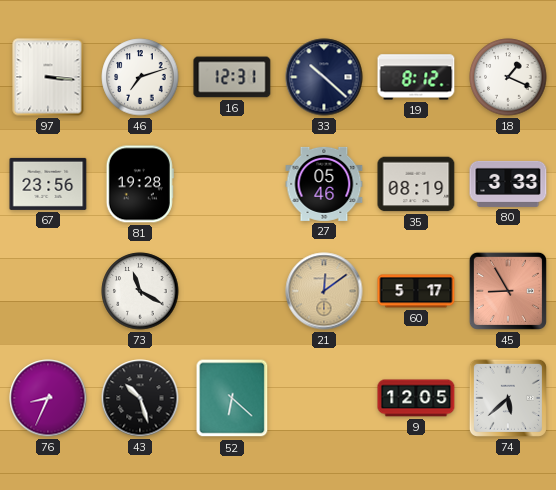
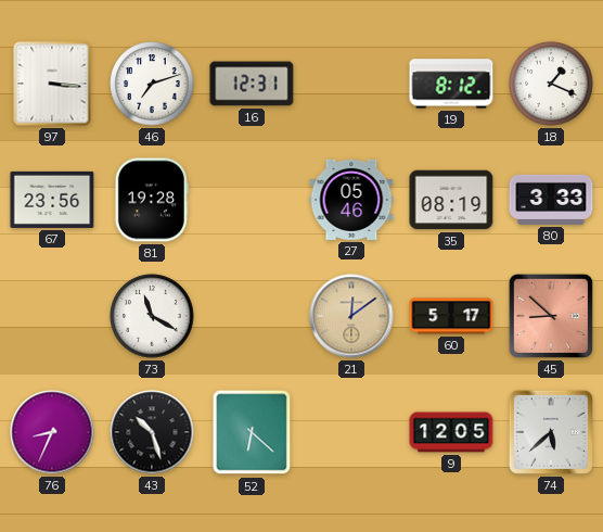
33: 10:22 -> none
45: 8:55 -> 8:52
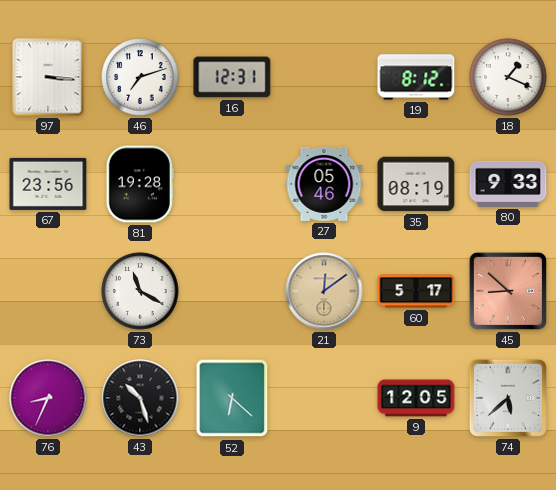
80: 3:33 -> 9:33
